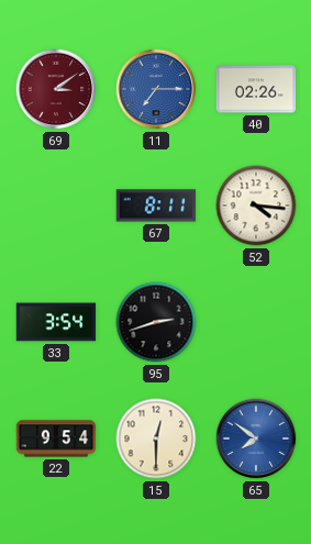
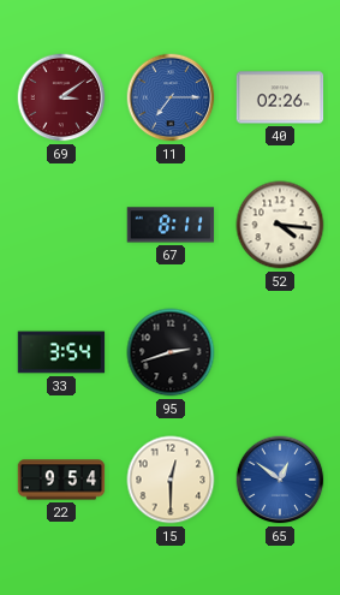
65: 7:51 -> 12:51
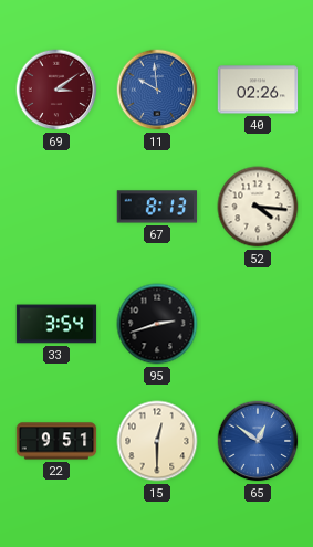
11: 7:15 -> 9:59
67: 8:11 -> 8:13
22: 9:54 -> 9:51
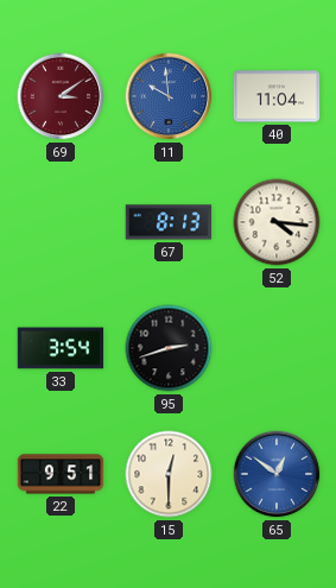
40: 02:26 -> 11:04
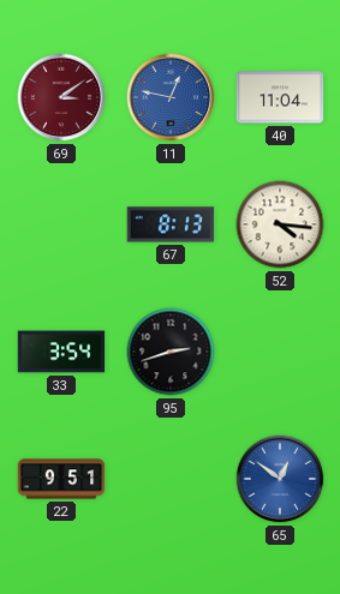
11: 9:59 -> 12:47
15: 12:30 -> none
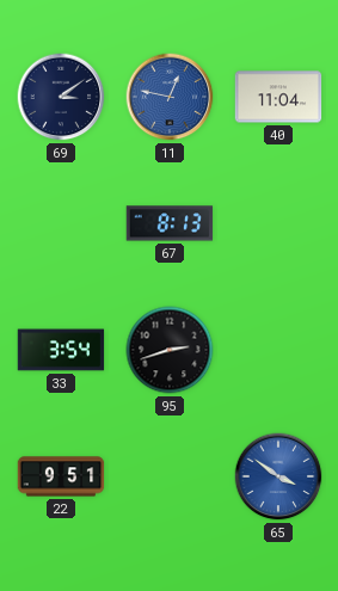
69 dial: burgundy -> navy
52: 4:16 -> none
65: 12:51 -> 3:51
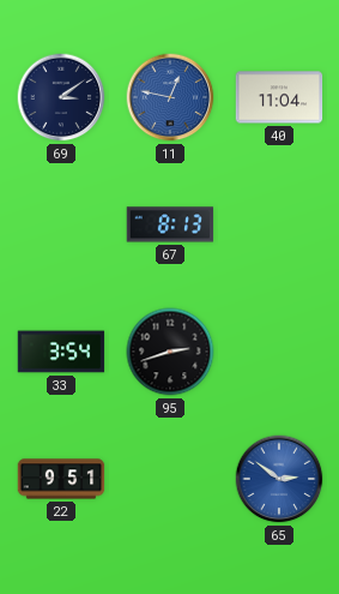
65: 3:51 -> 2:51
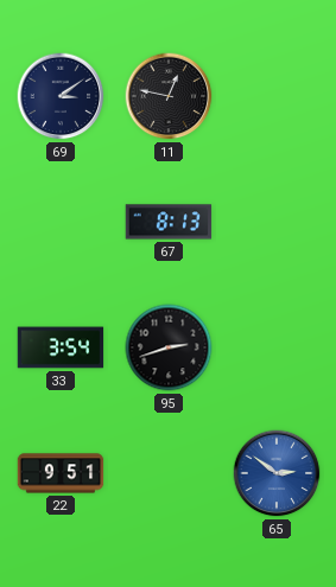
11 dial: blue -> black
40: 11:04 -> none
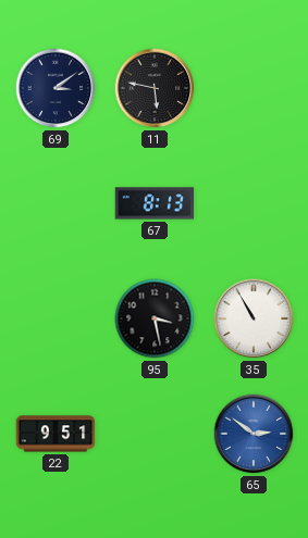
11: 12:47 -> 5:47
33: 3:54 -> none
95: 2:42 -> 3:28
35: none -> 10:55
